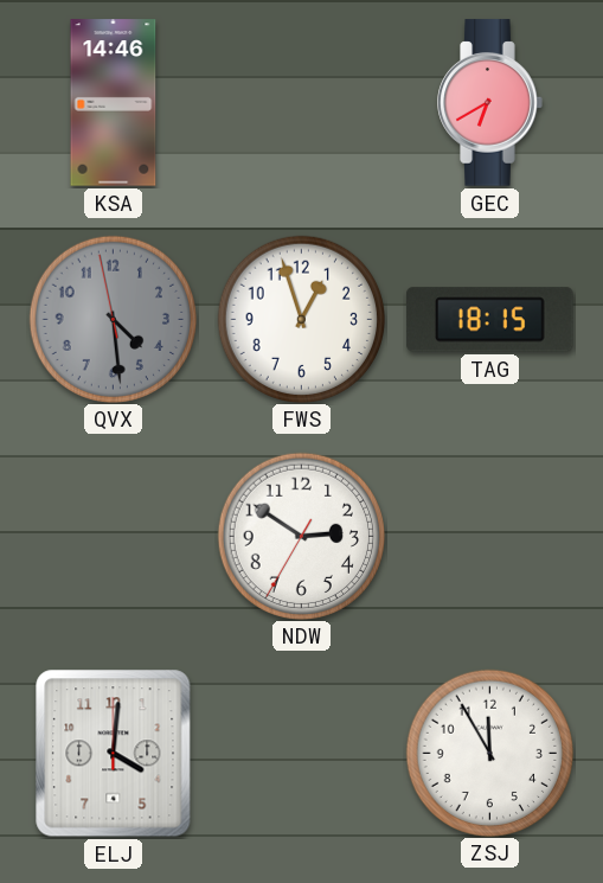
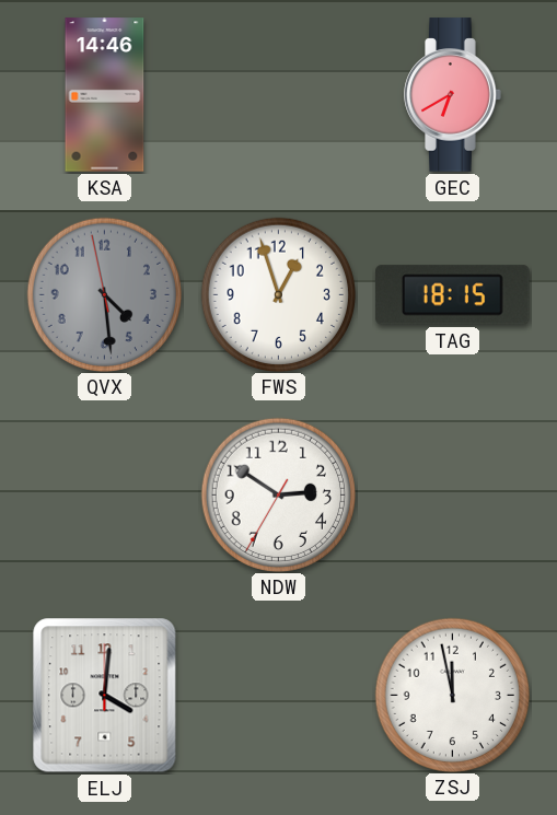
ZSJ: 11:55 -> 11:58
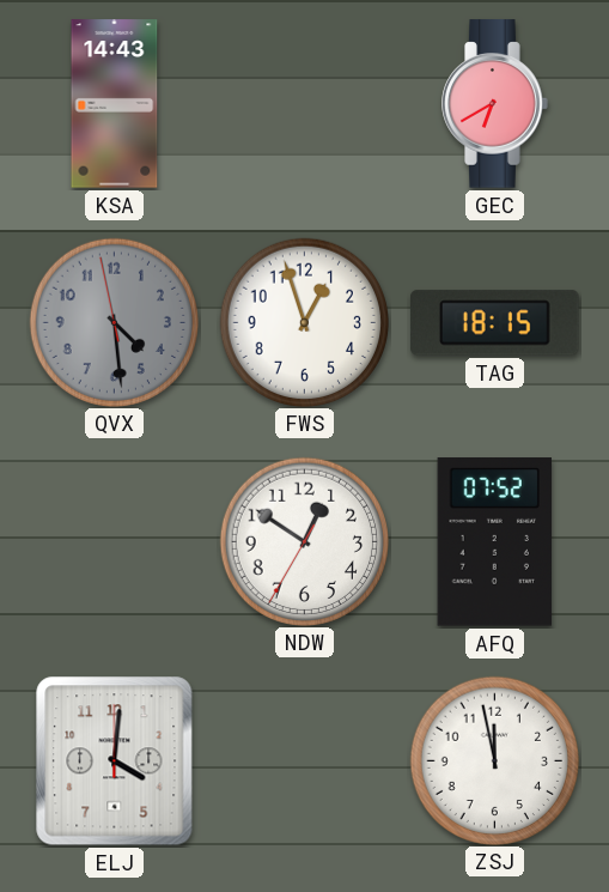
KSA: 14:46 -> 14:43
NDW: 2:50 -> 12:50
AFQ: none -> 07:52
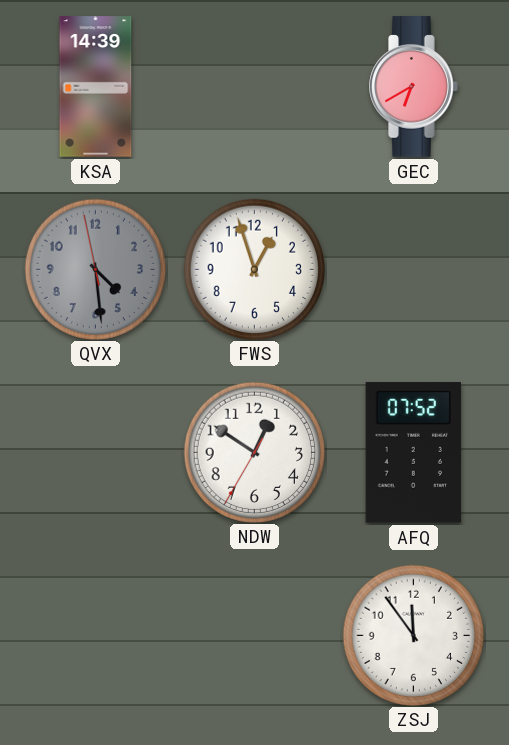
KSA: 14:43 -> 14:39
TAG: 18:15 -> none
ELJ: 4:01 -> none
ZSJ: 11:58 -> 11:54
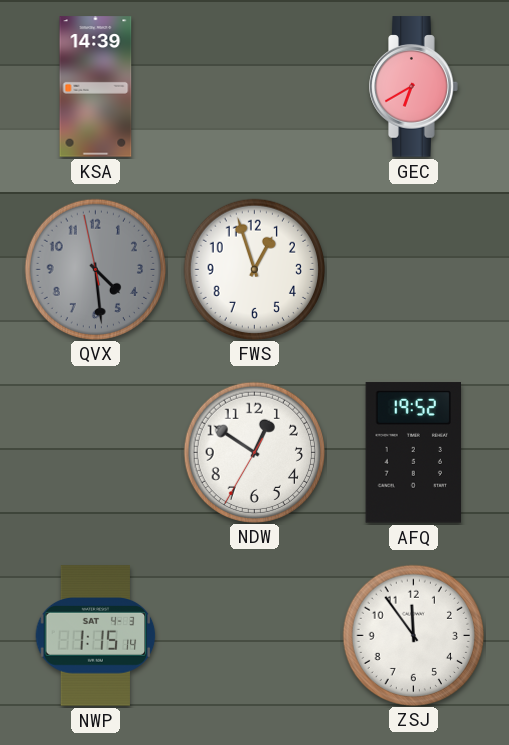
AFQ: 07:52 -> 19:52
NWP: none -> 1:15
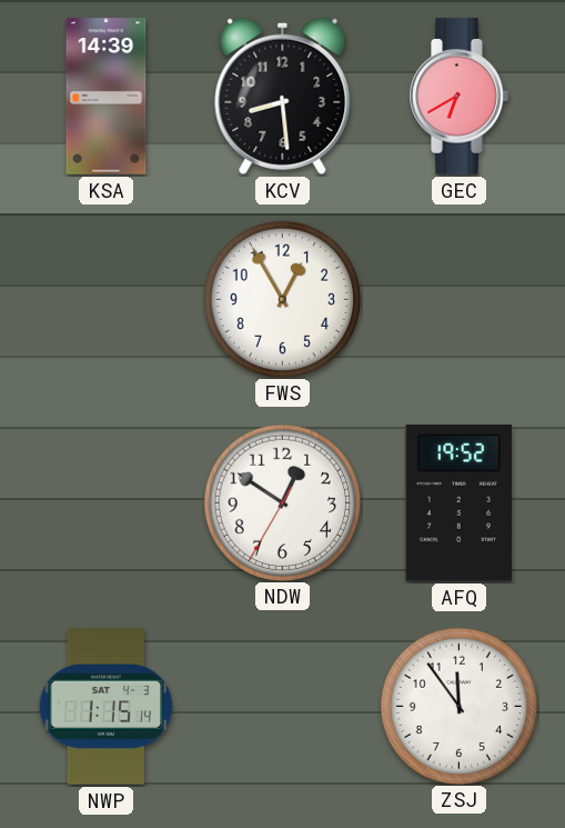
KCV: none -> 8:29
QVX: 4:28 -> none
FWS: 12:57 -> 12:55
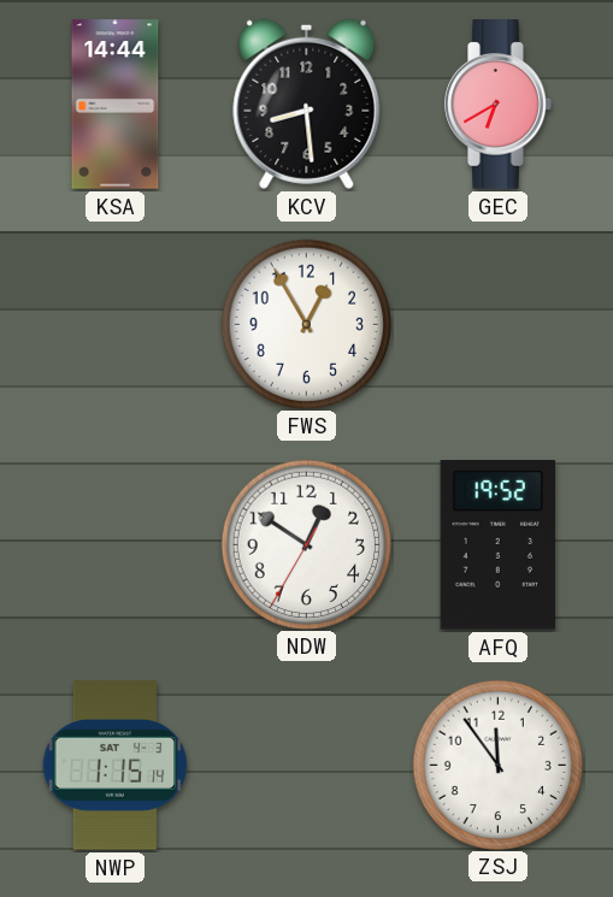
KSA: 14:39 -> 14:44
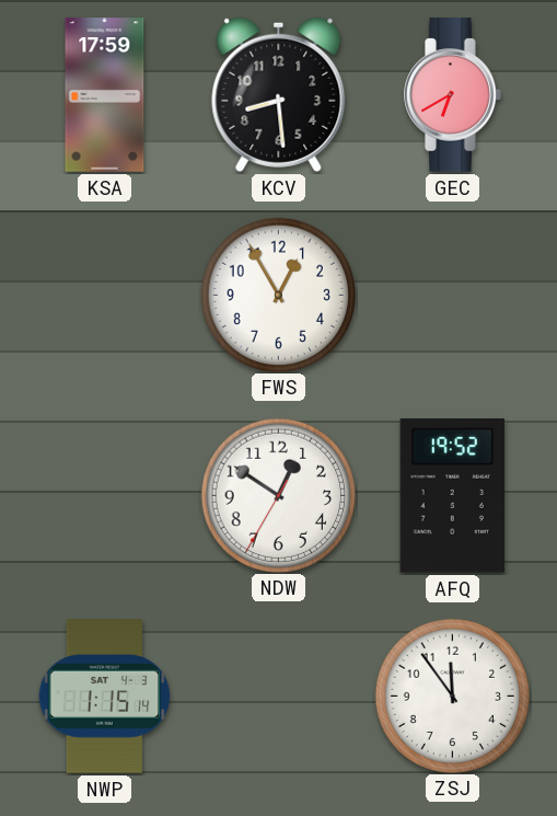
KSA: 14:44 -> 17:59
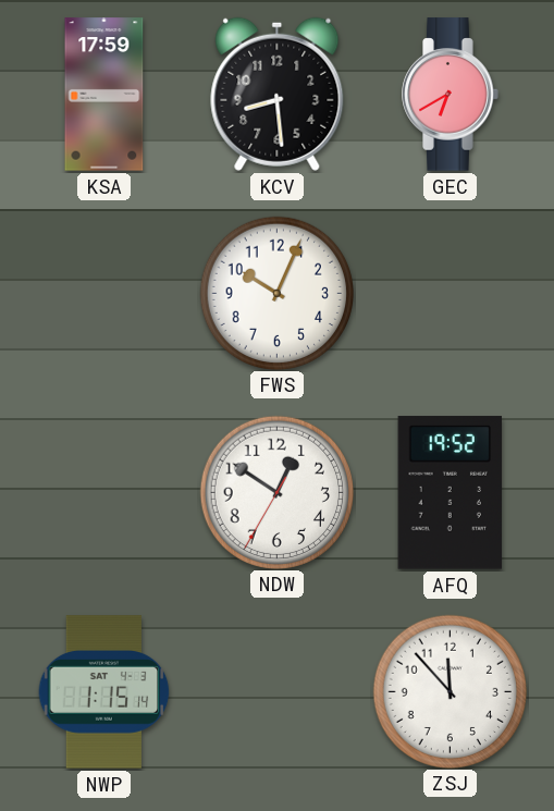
FWS: 12:55 -> 10:04
ZSJ: 11:54 -> 11:53
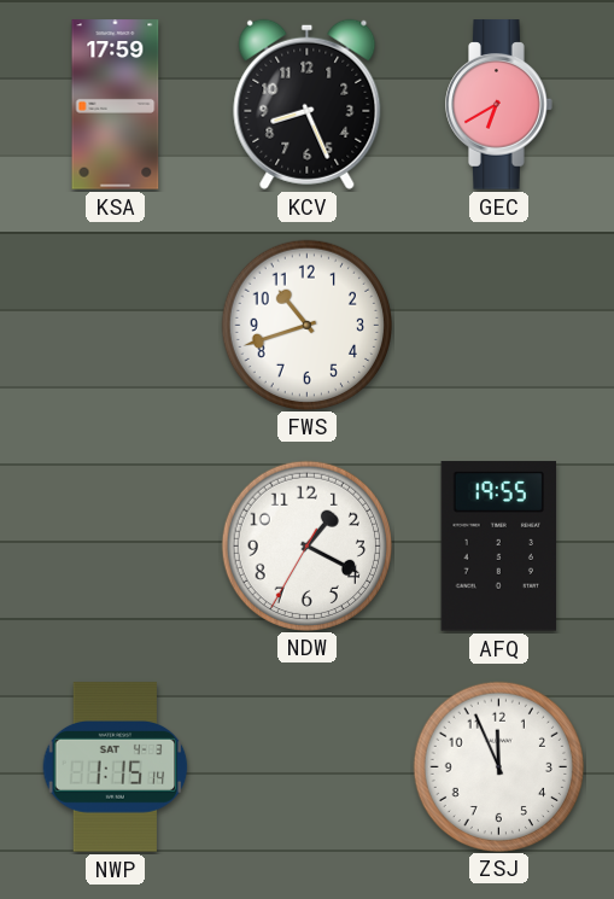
KCV: 8:29 -> 8:26
FWS: 10:04 -> 10:42
NDW: 12:50 -> 1:19
AFQ: 19:52 -> 19:55
ZSJ: 11:53 -> 11:56
